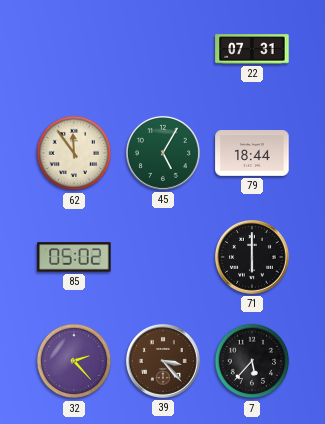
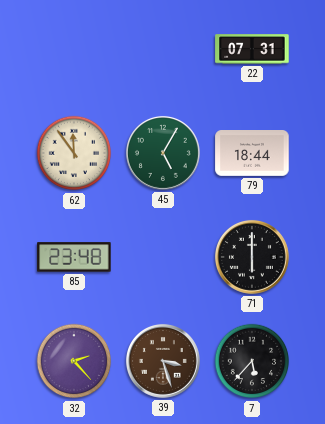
85: 05:02 -> 23:48
39: 3:23 -> 3:27
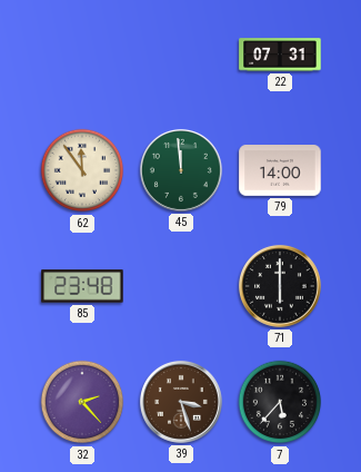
45: 5:05 -> 11:59
79: 18:44 -> 14:00
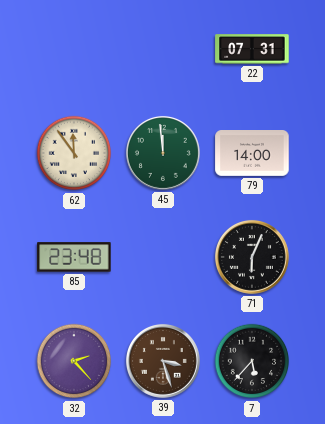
71: 6:00 -> 6:04
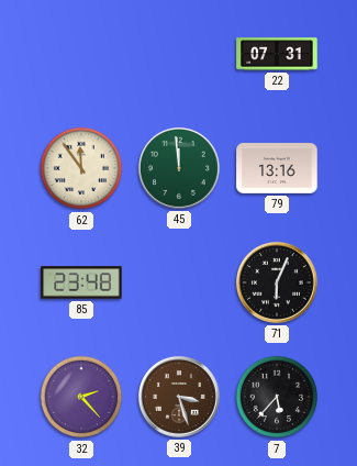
79: 14:00 -> 13:16
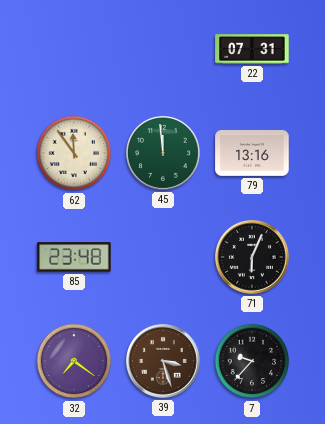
32: 2:23 -> 7:21
7: 5:37 -> 9:37
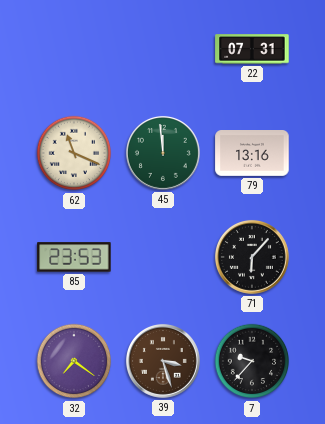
62: 11:54 -> 11:19
85: 23:48 -> 23:53
71: 6:04 -> 6:07
